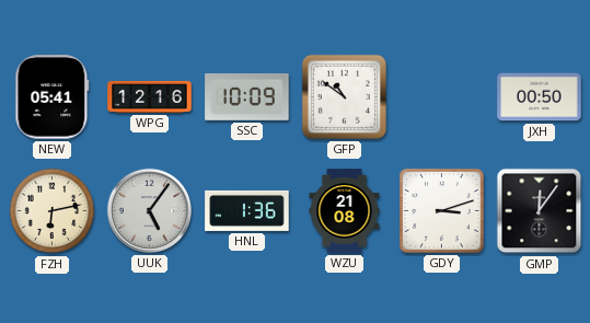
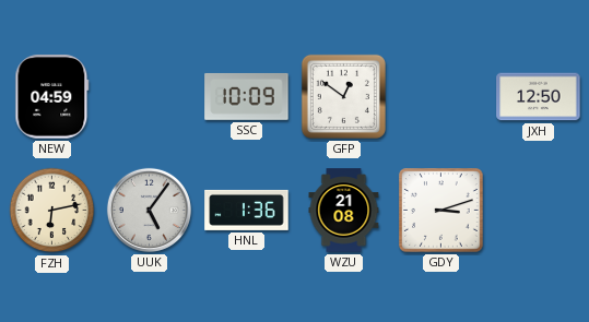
NEW: 05:41 -> 04:59
WPG: 12:16 -> none
GFP: 10:51 -> 12:51
JXH: 00:50 -> 12:50
GMP: 12:06 -> none
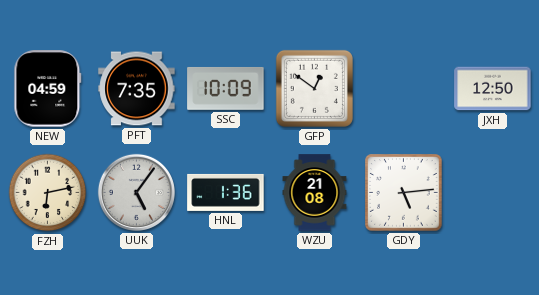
PFT: none -> 7:35
GDY: 3:12 -> 5:14
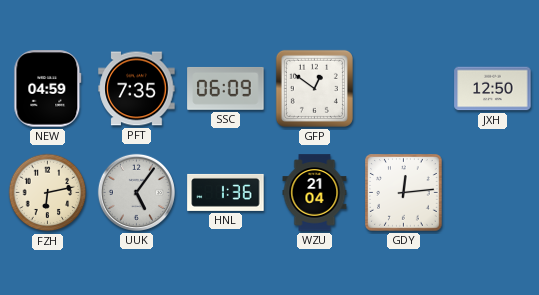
SSC: 10:09 -> 06:09
WZU: 21:08 -> 21:04
GDY: 5:14 -> 12:14
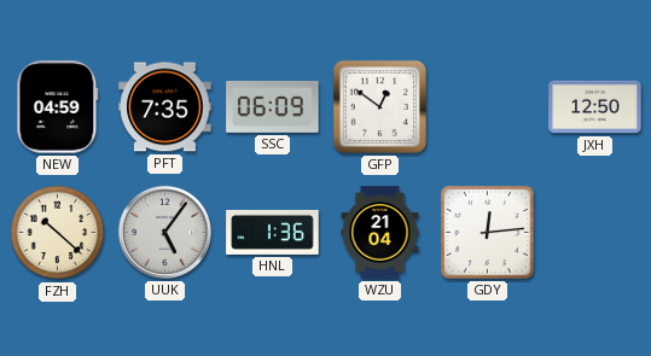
FZH: 6:13 -> 10:22
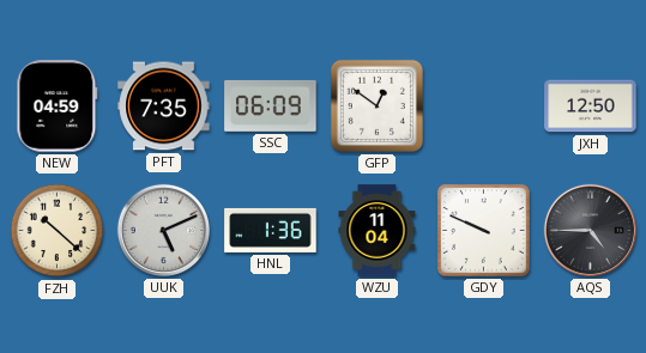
UUK: 5:06 -> 5:11
WZU: 21:04 -> 11:04
GDY: 12:14 -> 9:49
AQS: none -> 4:45
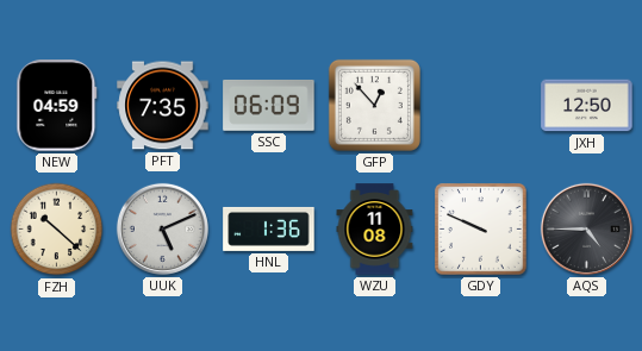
GFP: 12:51 -> 12:53
WZU: 11:04 -> 11:08
